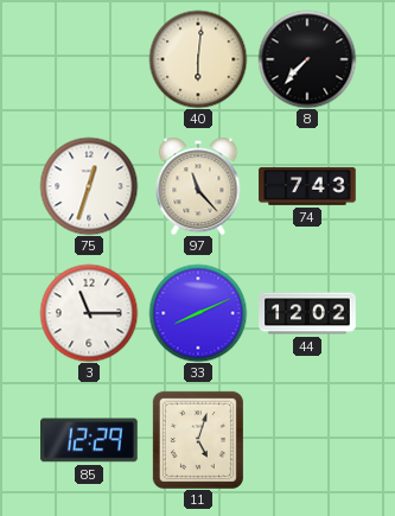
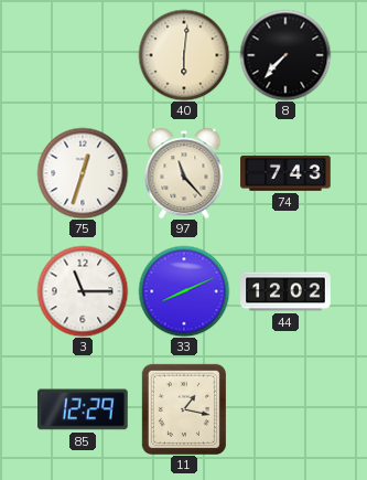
11: 5:03 -> 1:17
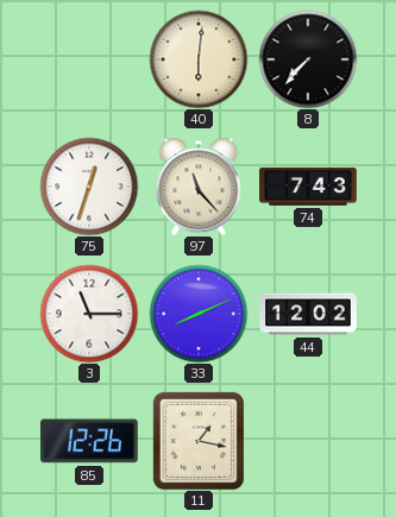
85: 12:29 -> 12:26
